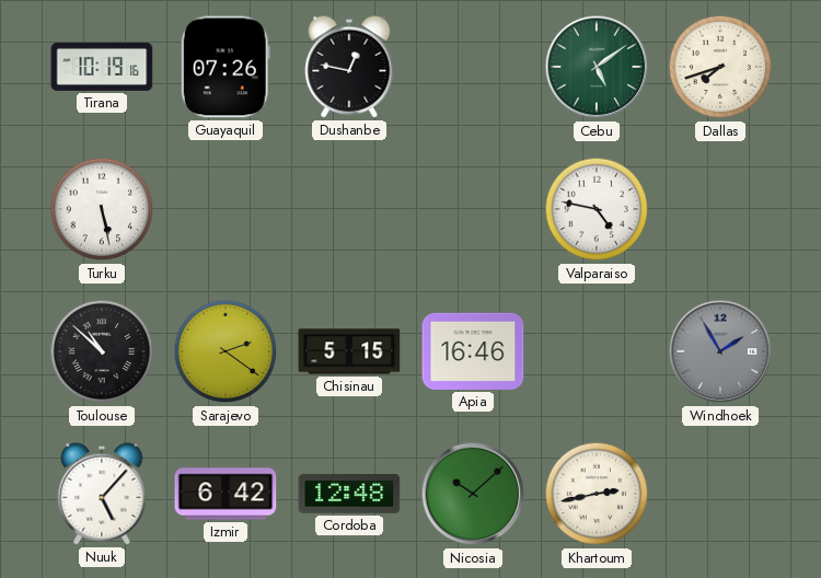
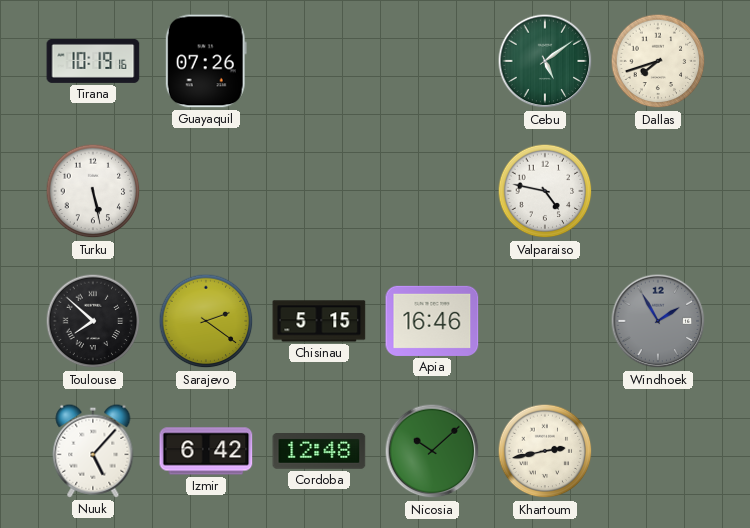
Dushanbe: 12:47 -> none
Toulouse: 10:52 -> 7:52
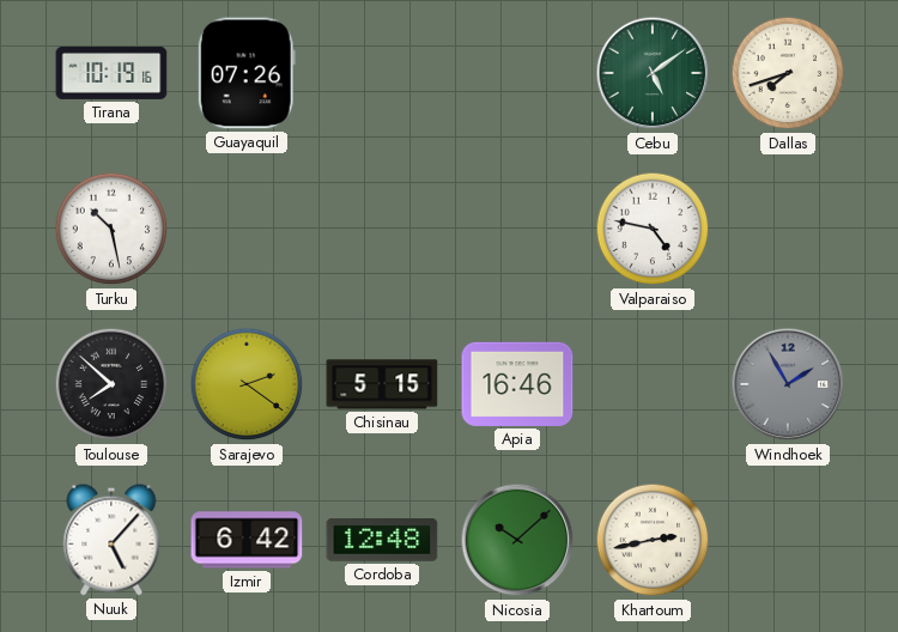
Turku: 5:28 -> 10:28
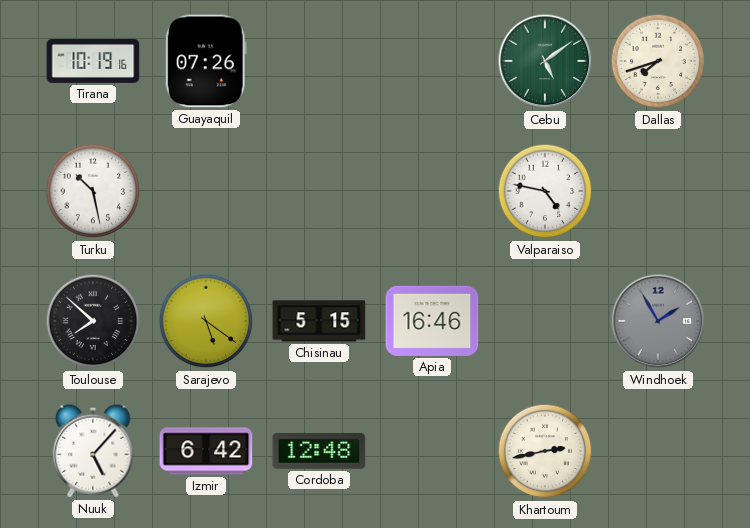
Sarajevo: 2:21 -> 5:21
Nicosia: 10:08 -> none
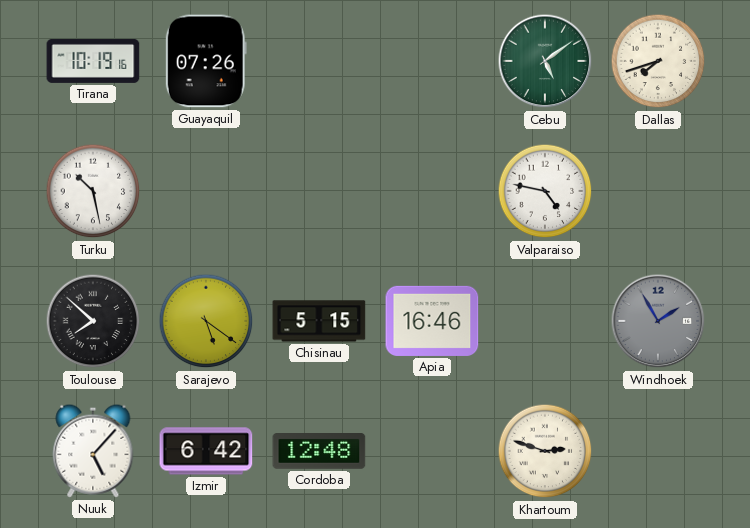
Khartoum: 2:43 -> 2:48
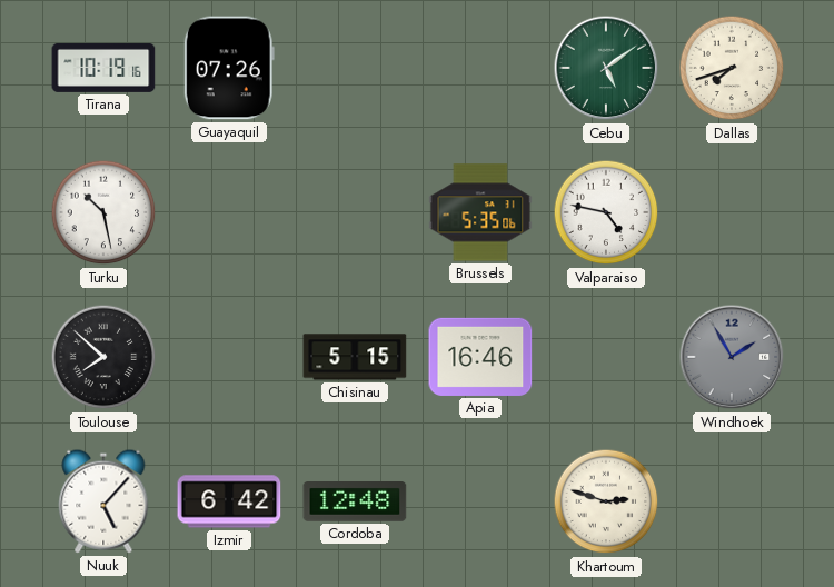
Brussels: none -> 5:35
Sarajevo: 5:21 -> none
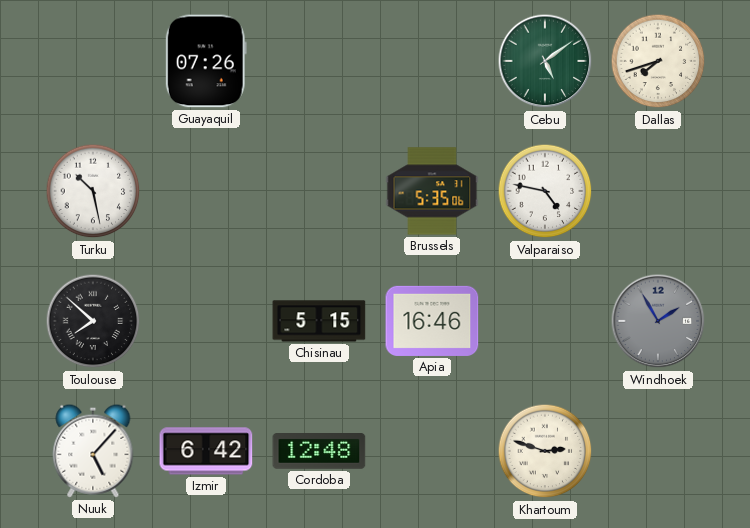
Tirana: 10:19 -> none
